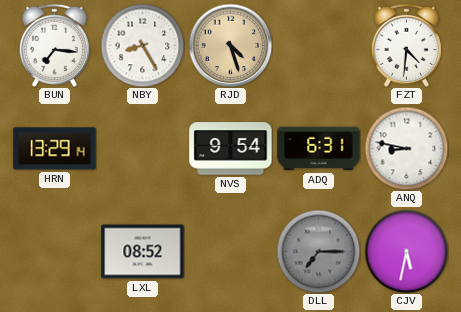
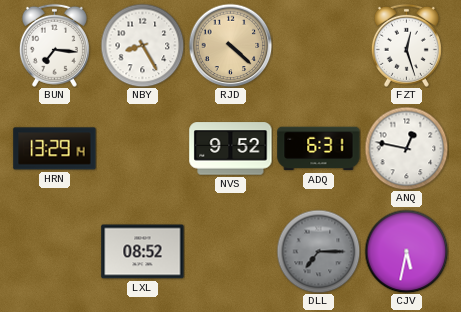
RJD: 4:27 -> 4:22
FZT: 4:31 -> 12:27
NVS: 9:54 -> 9:52
ANQ: 8:47 -> 12:47
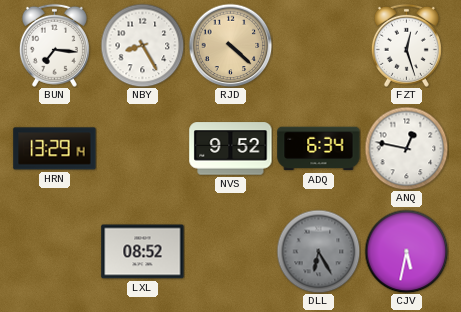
ADQ: 6:31 -> 6:34
DLL: 7:15 -> 6:25
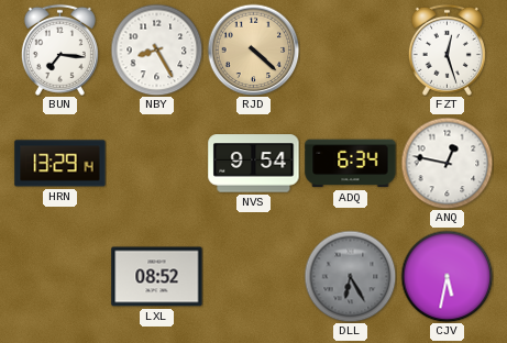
NVS: 9:52 -> 9:54
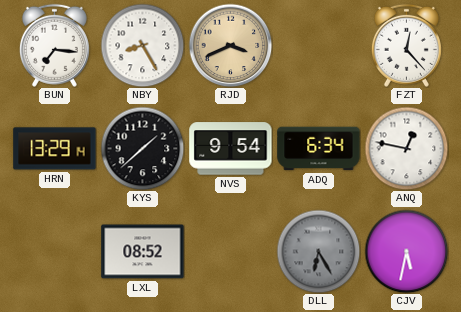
RJD: 4:22 -> 3:41
FZT: 12:27 -> 12:23
KYS: none -> 1:38
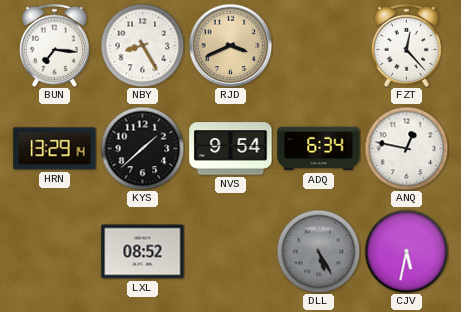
DLL: 6:25 -> 5:25
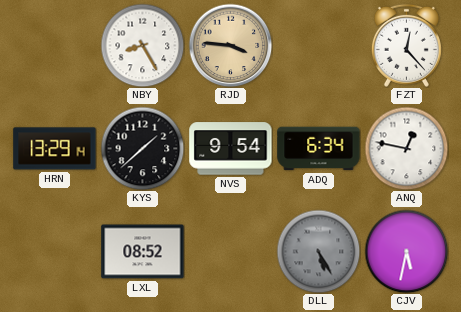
BUN: 7:16 -> none
RJD: 3:41 -> 3:46
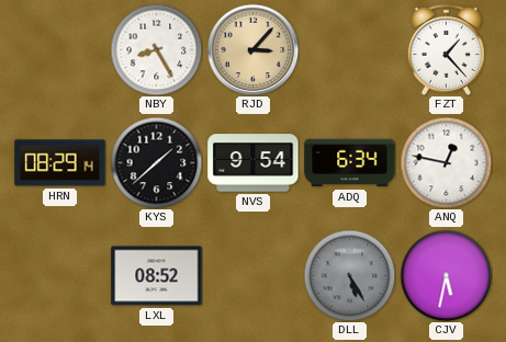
RJD: 3:46 -> 3:07
FZT: 12:23 -> 1:23
HRN: 13:29 -> 08:29
